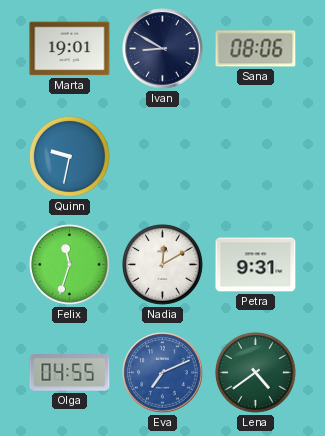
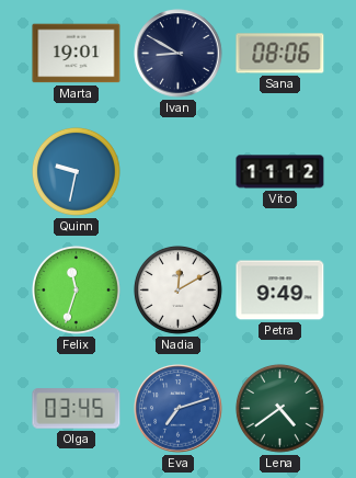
Vito: none -> 11:12
Petra: 9:31 -> 9:49
Olga: 04:55 -> 03:45
Eva: 7:11 -> 7:12
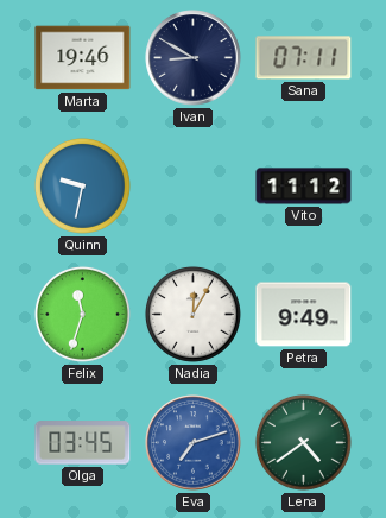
Marta: 19:01 -> 19:46
Sana: 08:06 -> 07:11
Nadia: 12:10 -> 12:05
